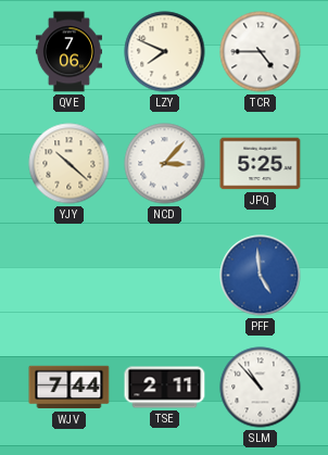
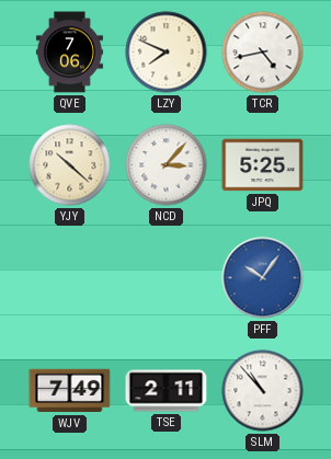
TCR: 4:45 -> 4:43
PFF: 4:59 -> 10:06
WJV: 7:44 -> 7:49
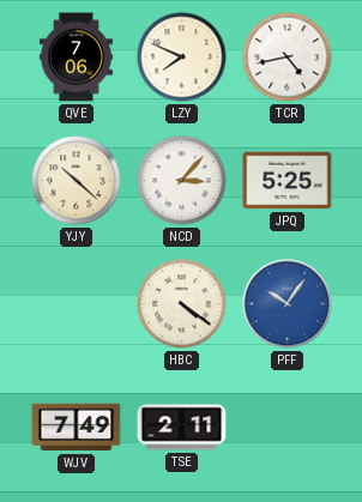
HBC: none -> 4:21
SLM: 10:53 -> none
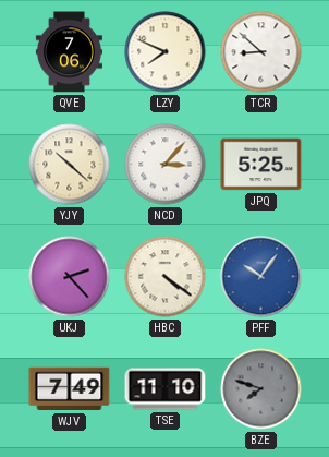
TCR: 4:43 -> 8:52
UKJ: none -> 2:23
TSE: 2:11 -> 11:10
BZE: none -> 7:48
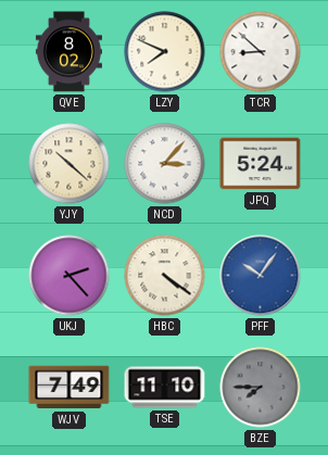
QVE: 7:06 -> 8:02
JPQ: 5:25 -> 5:24
BZE: 7:48 -> 7:45
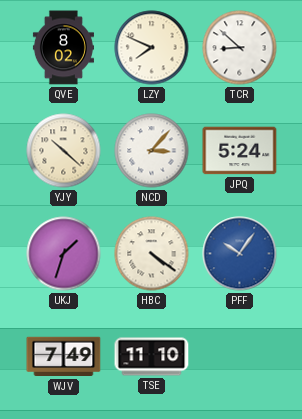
UKJ: 2:23 -> 1:33
BZE: 7:45 -> none
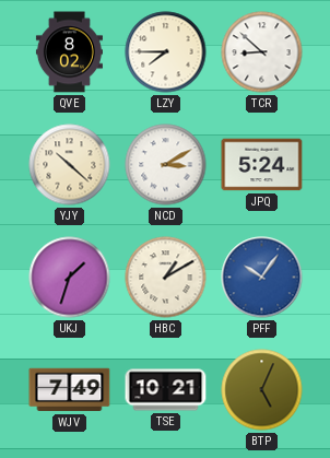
LZY: 7:49 -> 7:45
NCD: 3:07 -> 3:10
HBC: 4:21 -> 1:10
TSE: 11:10 -> 10:21
BTP: none -> 5:04
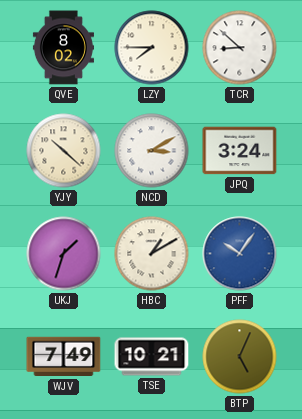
JPQ: 5:24 -> 3:24
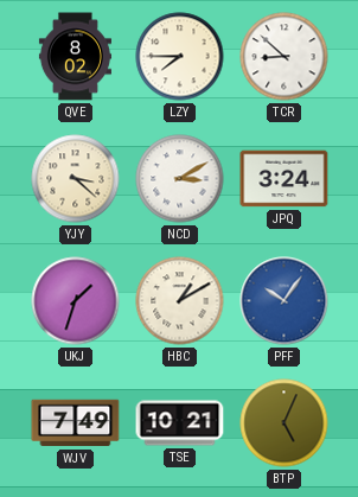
YJY: 10:22 -> 3:22
